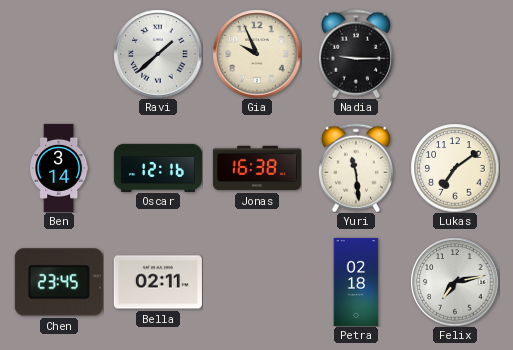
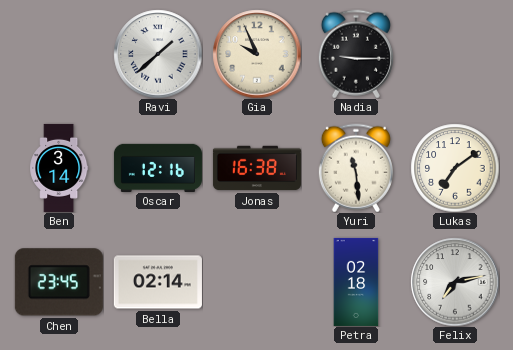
Bella: 02:11 -> 02:14
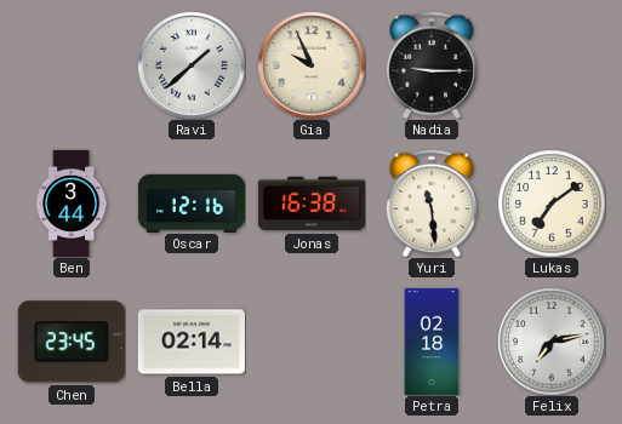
Ben: 3:14 -> 3:44
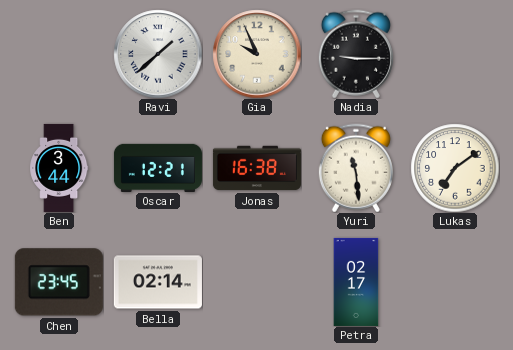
Oscar: 12:16 -> 12:21
Petra: 02:18 -> 02:17
Felix: 7:13 -> none
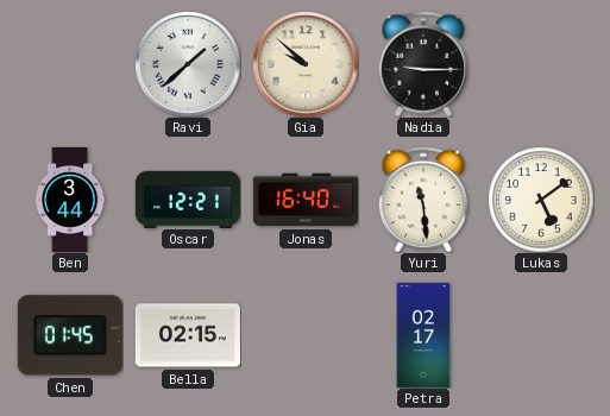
Gia: 9:56 -> 9:52
Jonas: 16:38 -> 16:40
Lukas: 7:09 -> 5:09
Chen: 23:45 -> 01:45
Bella: 02:14 -> 02:15
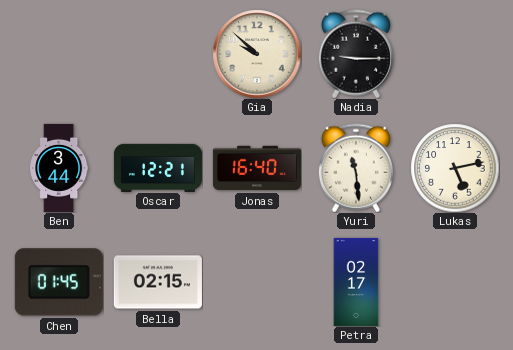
Ravi: 1:38 -> none
Lukas: 5:09 -> 5:13
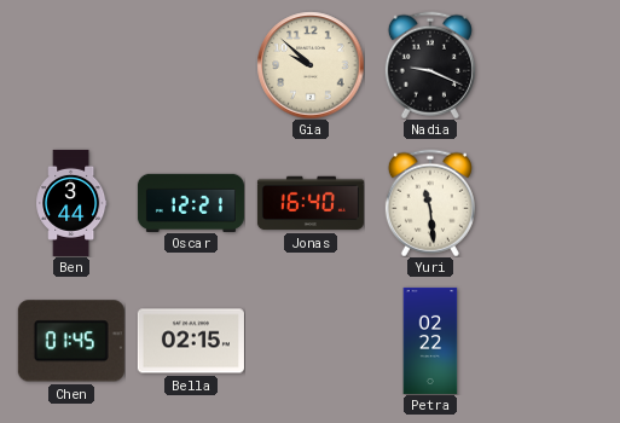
Nadia: 9:15 -> 9:19
Lukas: 5:13 -> none
Petra: 02:17 -> 02:22
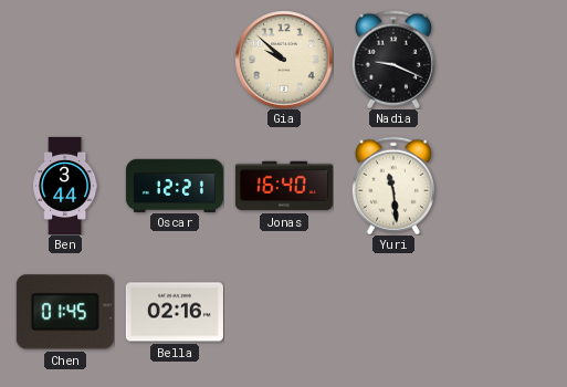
Bella: 02:15 -> 02:16
Petra: 02:22 -> none
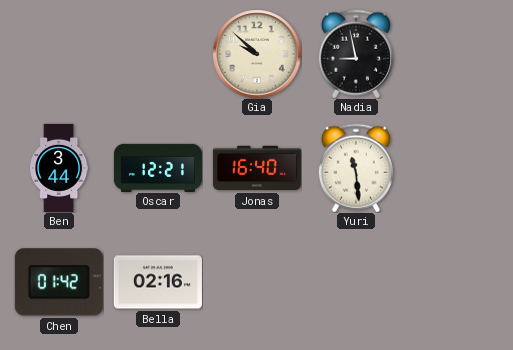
Nadia: 9:19 -> 8:58
Chen: 01:45 -> 01:42
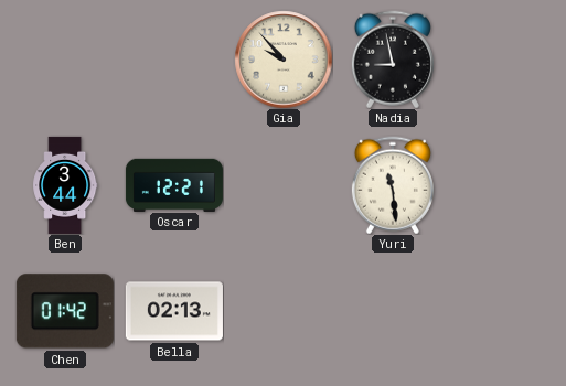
Gia: 9:52 -> 9:53
Jonas: 16:40 -> none
Bella: 02:16 -> 02:13
